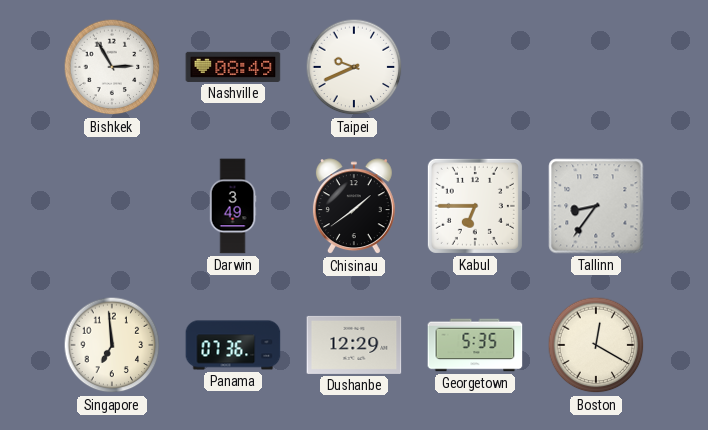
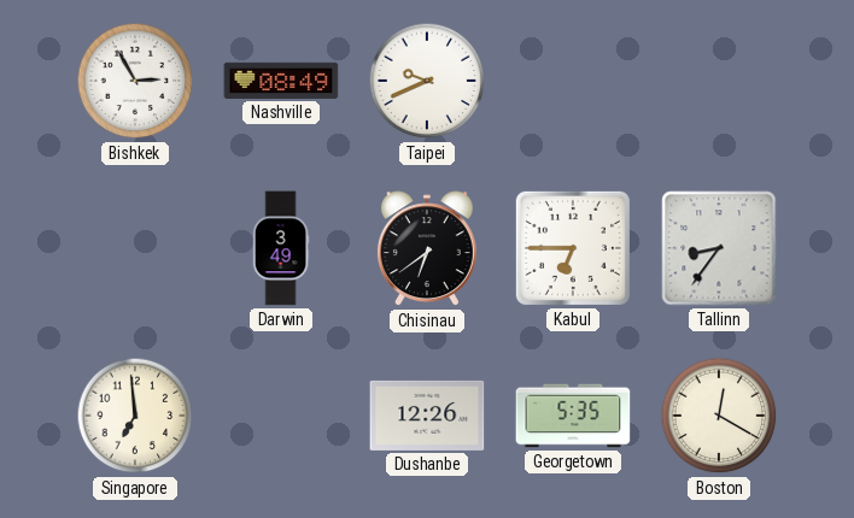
Chisinau: 1:39 -> 6:39
Panama: 07:36 -> none
Dushanbe: 12:29 -> 12:26
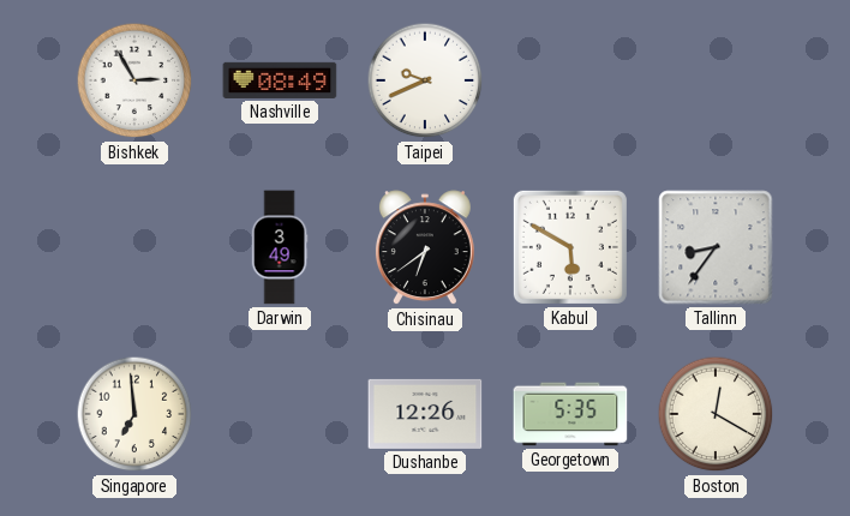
Kabul: 6:45 -> 5:50
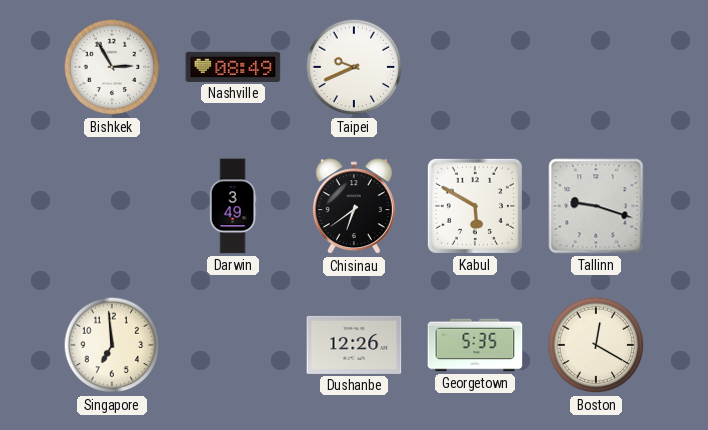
Tallinn: 8:36 -> 9:18
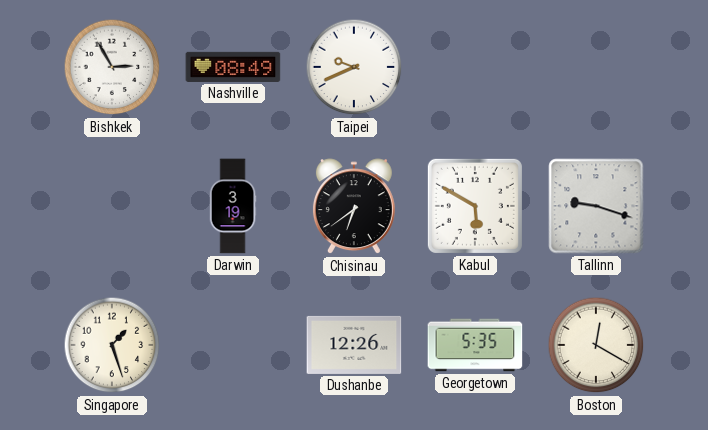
Darwin: 3:49 -> 3:19
Singapore: 6:59 -> 1:27
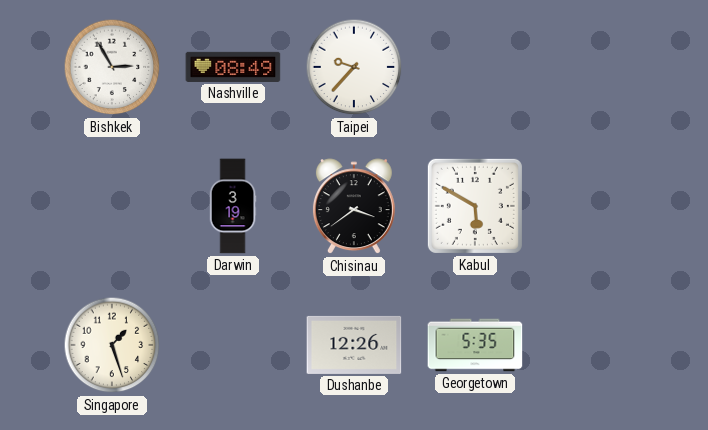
Taipei: 9:41 -> 9:37
Chisinau: 6:39 -> 3:39
Tallinn: 9:18 -> none
Boston: 12:20 -> none
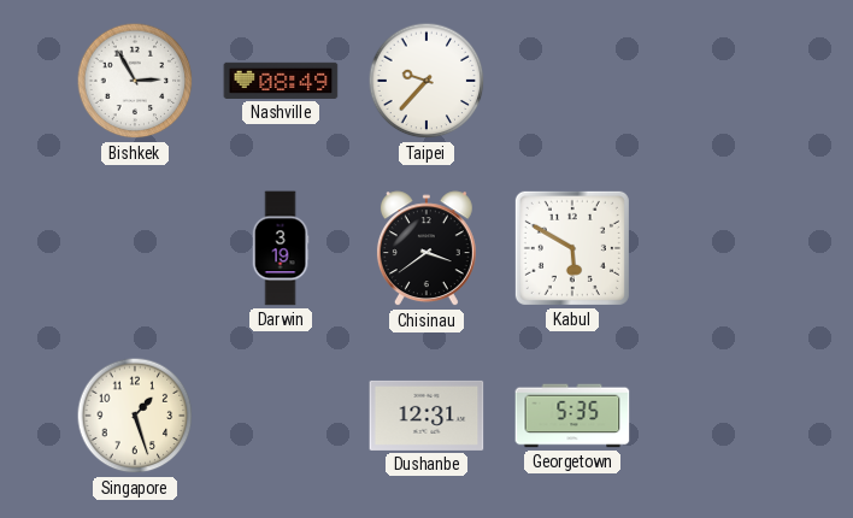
Dushanbe: 12:26 -> 12:31
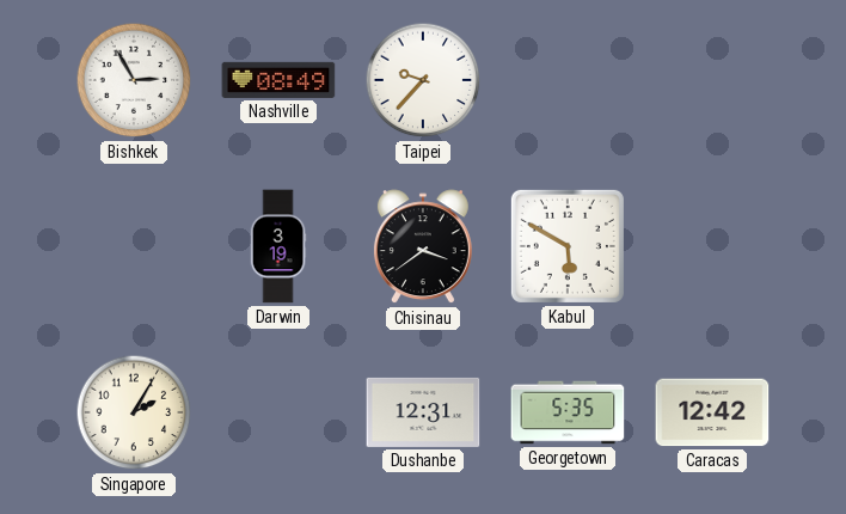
Singapore: 1:27 -> 2:05
Caracas: none -> 12:42
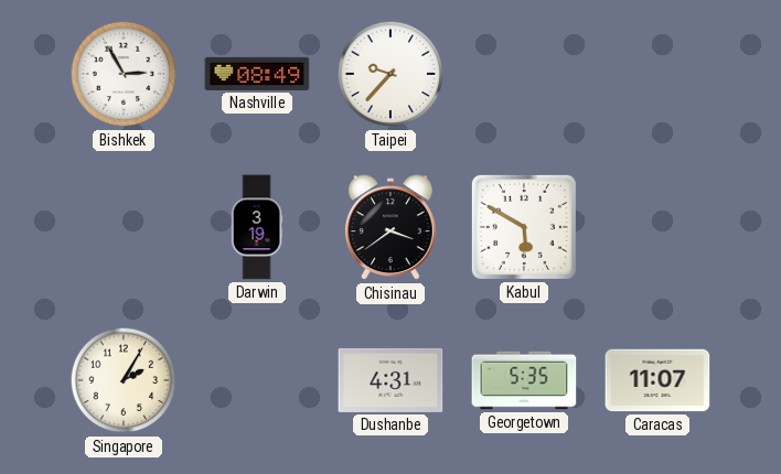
Dushanbe: 12:31 -> 4:31
Caracas: 12:42 -> 11:07
